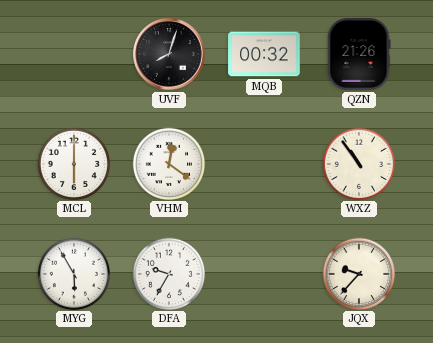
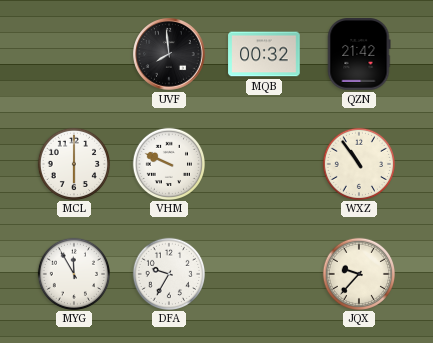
UVF: 8:03 -> 7:59
QZN: 21:26 -> 21:42
VHM: 12:21 -> 9:49
MYG: 5:55 -> 11:55
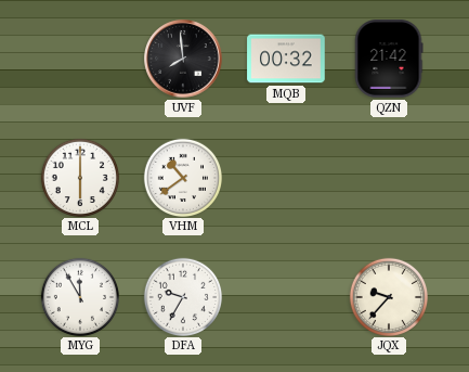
VHM: 9:49 -> 10:39
WXZ: 10:54 -> none
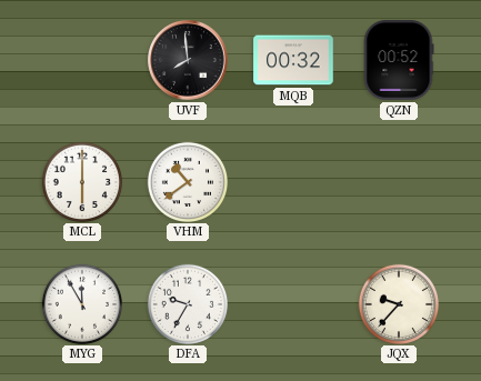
QZN: 21:42 -> 00:52
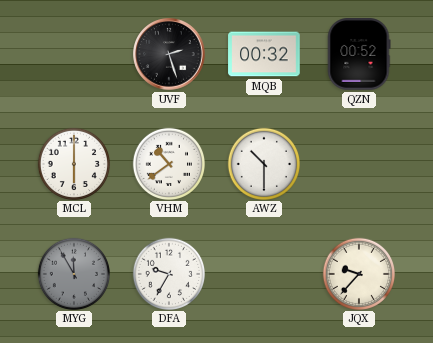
UVF: 7:59 -> 2:27
AWZ: none -> 10:30
MYG dial: white -> grey
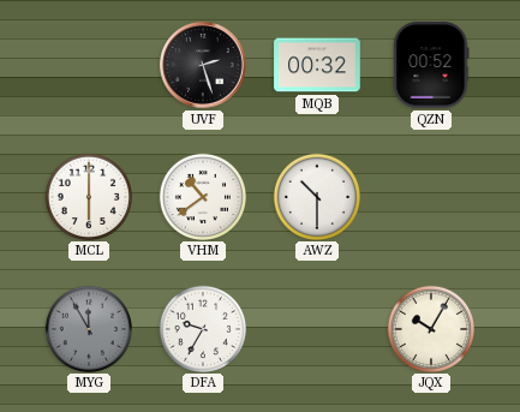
JQX: 9:37 -> 10:05
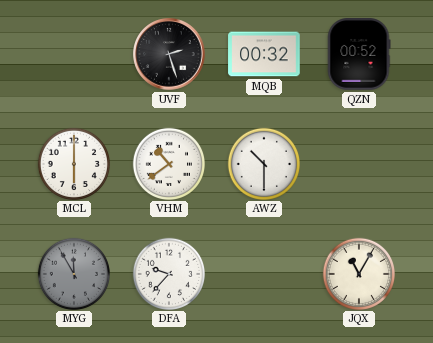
DFA: 9:35 -> 9:37
JQX: 10:05 -> 11:05
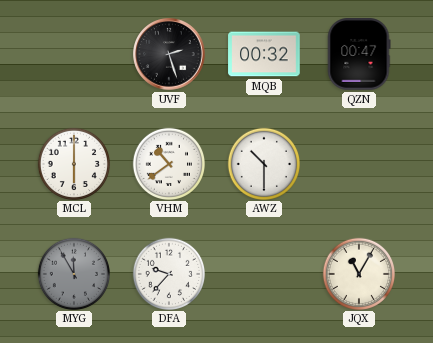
QZN: 00:52 -> 00:47
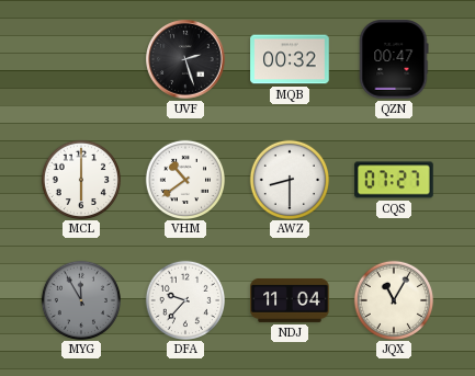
AWZ: 10:30 -> 8:30
CQS: none -> 07:27
NDJ: none -> 11:04
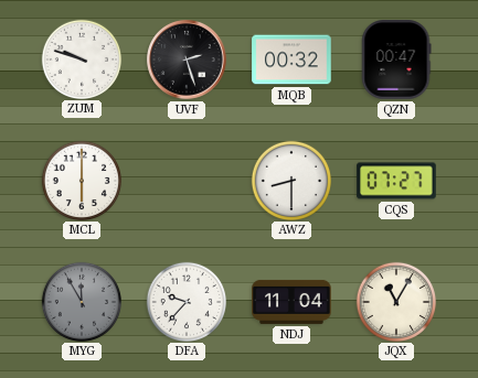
ZUM: none -> 9:48
VHM: 10:39 -> none
